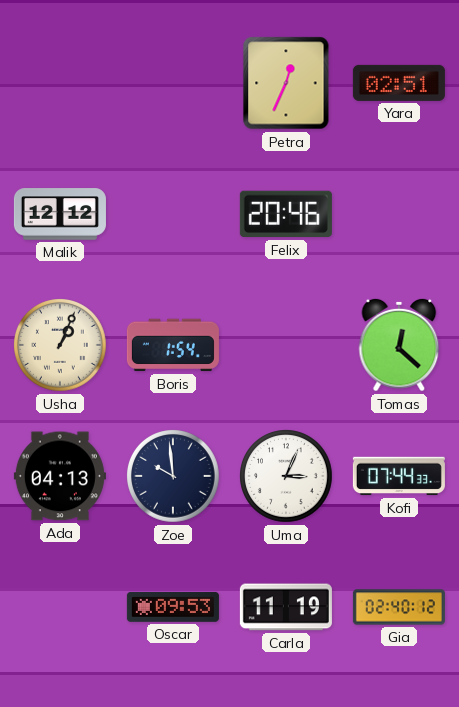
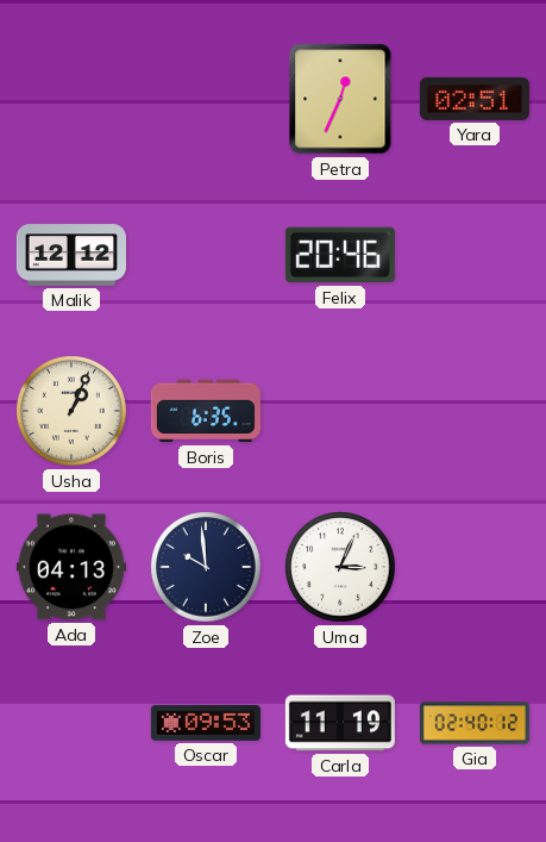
Boris: 1:54 -> 6:35
Tomas: 12:22 -> none
Kofi: 07:44 -> none
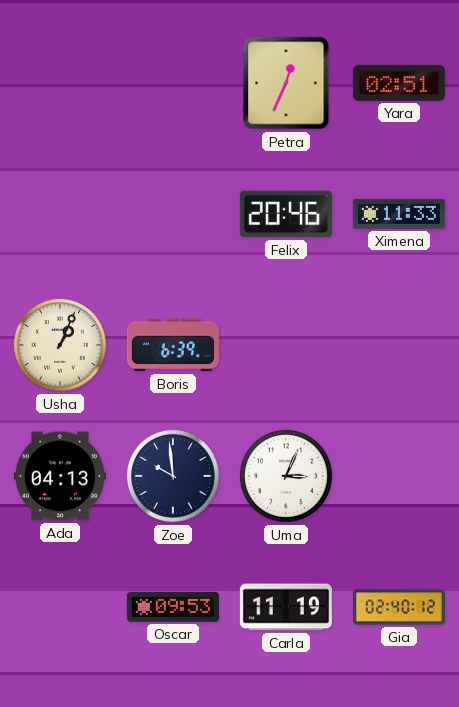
Malik: 12:12 -> none
Ximena: none -> 11:33
Boris: 6:35 -> 6:39
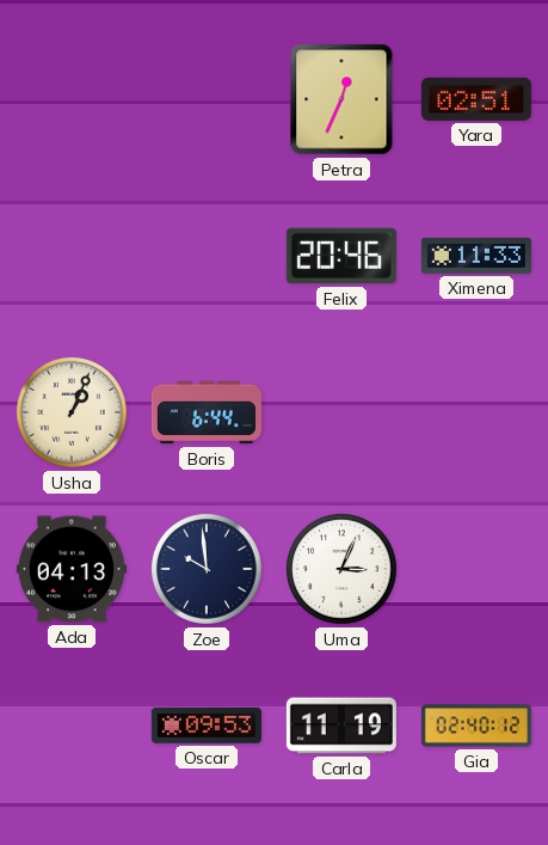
Boris: 6:39 -> 6:44
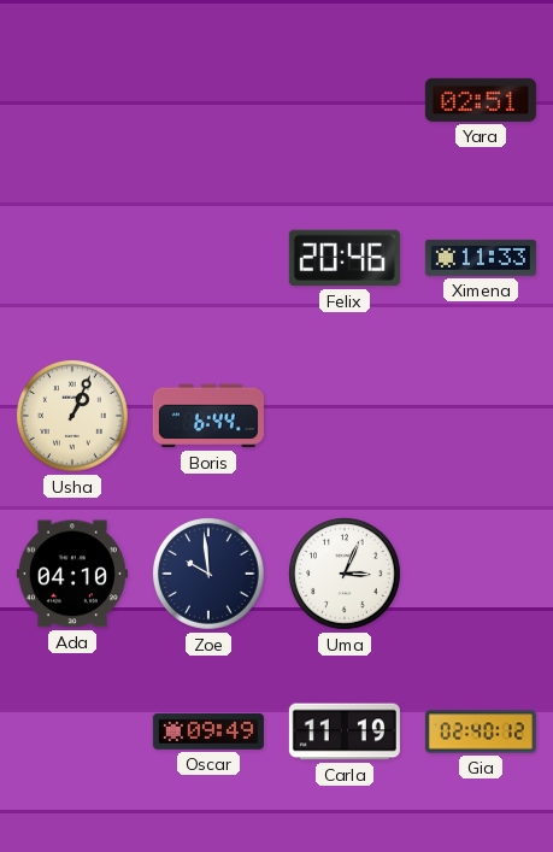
Petra: 12:34 -> none
Ada: 04:13 -> 04:10
Oscar: 09:53 -> 09:49
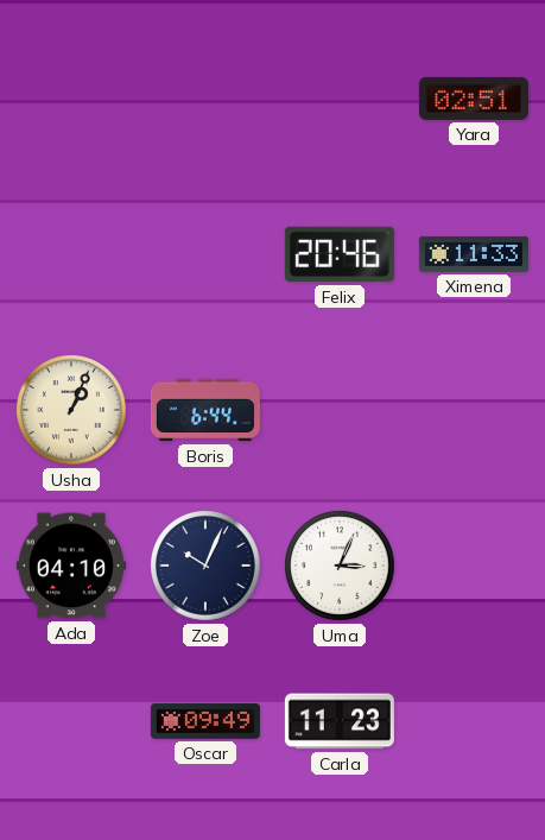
Zoe: 9:59 -> 10:04
Carla: 11:19 -> 11:23
Gia: 02:40 -> none
